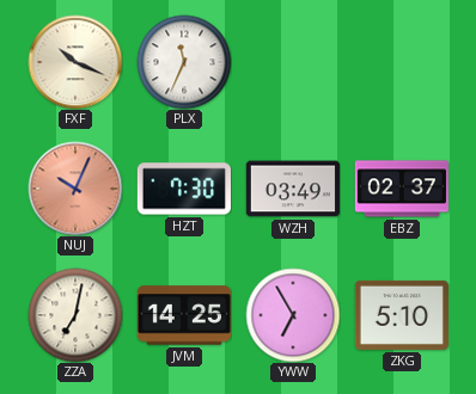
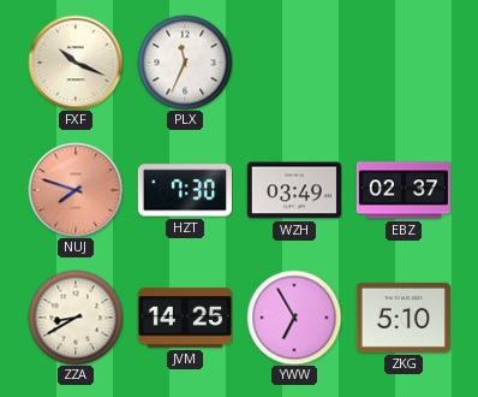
NUJ: 10:04 -> 7:48
ZZA: 7:02 -> 8:40
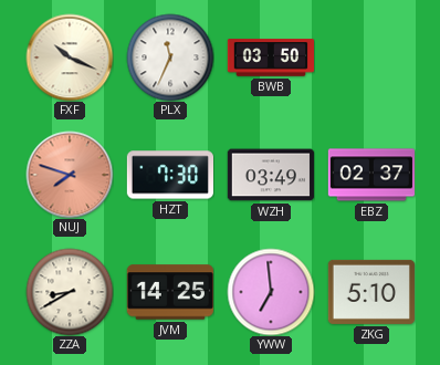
BWB: none -> 03:50
YWW: 6:55 -> 6:59
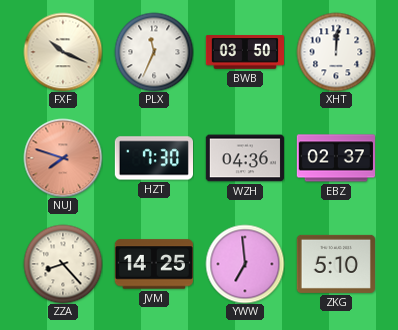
XHT: none -> 12:01
WZH: 03:49 -> 04:36
ZZA: 8:40 -> 8:23
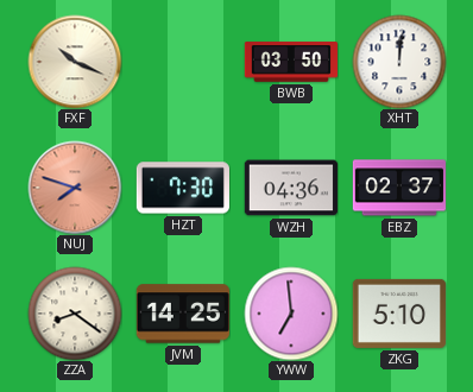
PLX: 11:34 -> none
ZZA: 8:23 -> 8:21
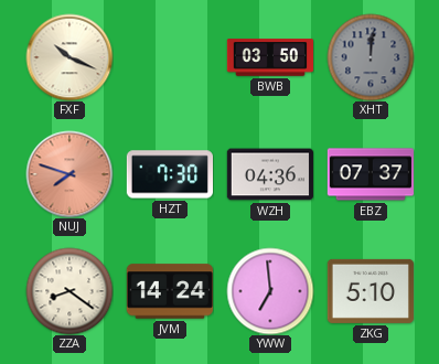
XHT dial: white -> grey
EBZ: 02:37 -> 07:37
JVM: 14:25 -> 14:24
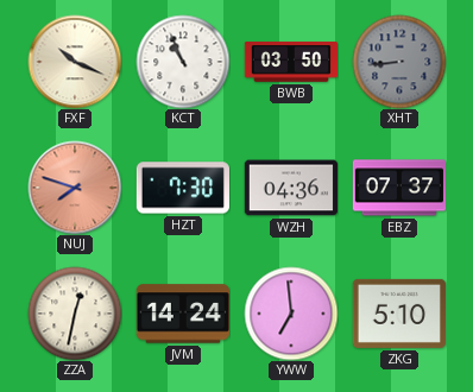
KCT: none -> 10:56
XHT: 12:01 -> 8:44
ZZA: 8:21 -> 12:32
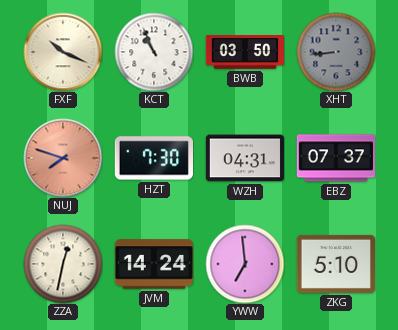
WZH: 04:36 -> 04:31
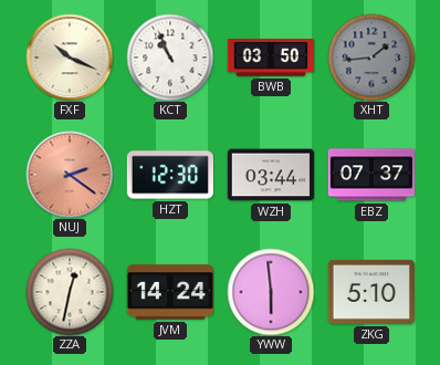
XHT: 8:44 -> 1:44
NUJ: 7:48 -> 2:21
HZT: 7:30 -> 12:30
WZH: 04:31 -> 03:44
YWW: 6:59 -> 5:59
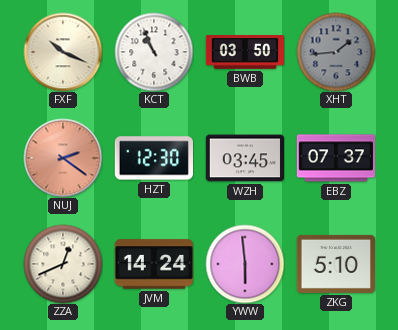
WZH: 03:44 -> 03:45
ZZA: 12:32 -> 12:41
